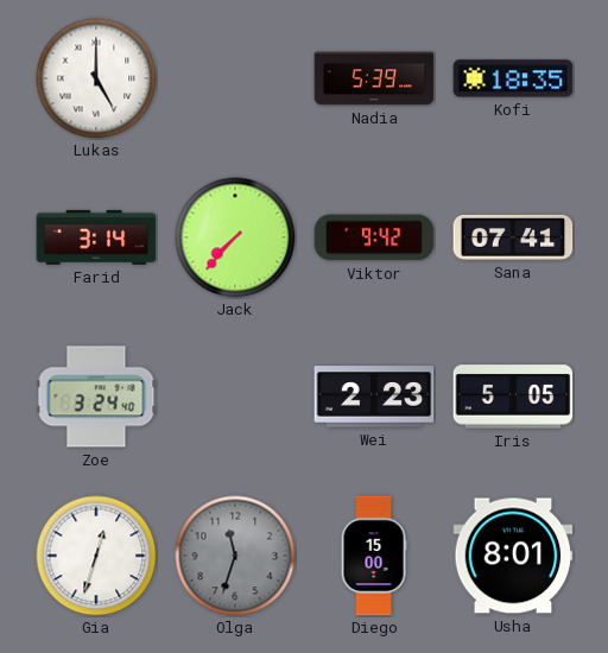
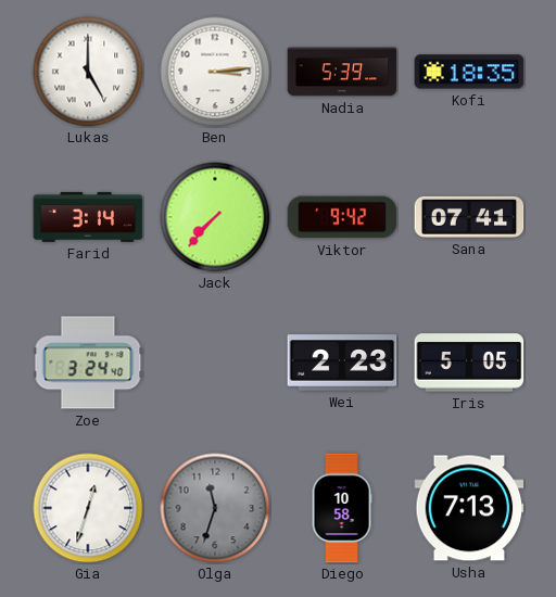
Ben: none -> 3:14
Diego: 15:00 -> 10:58
Usha: 8:01 -> 7:13
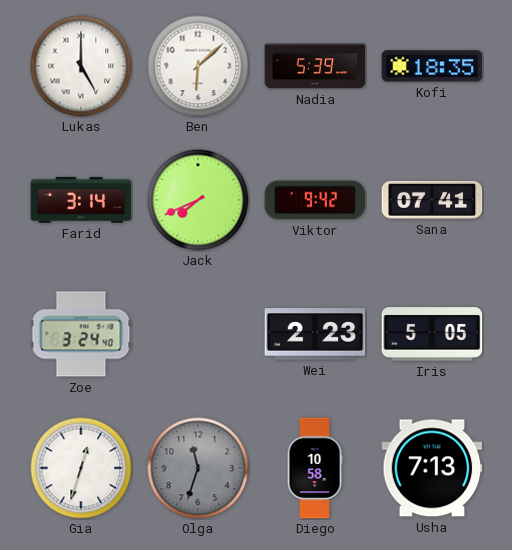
Ben: 3:14 -> 6:08
Jack: 7:37 -> 7:41
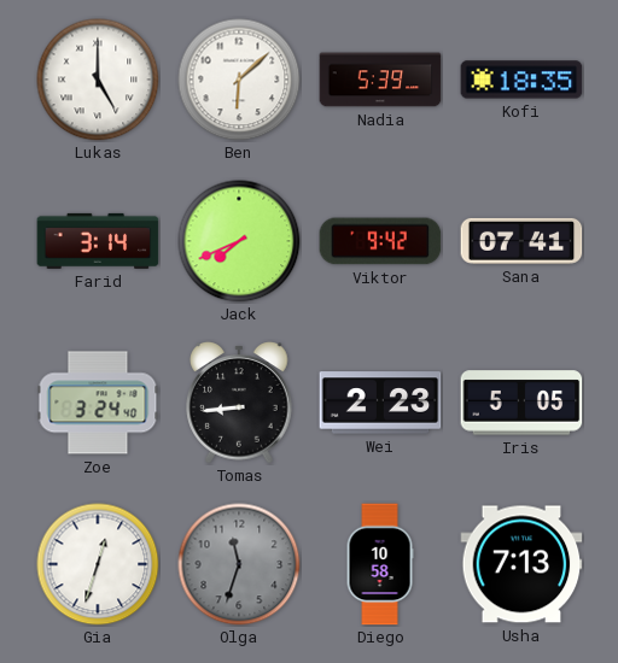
Tomas: none -> 8:44
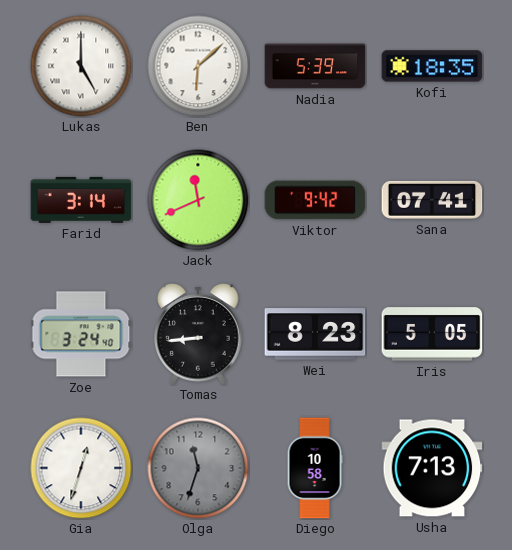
Jack: 7:41 -> 11:41
Wei: 2:23 -> 8:23
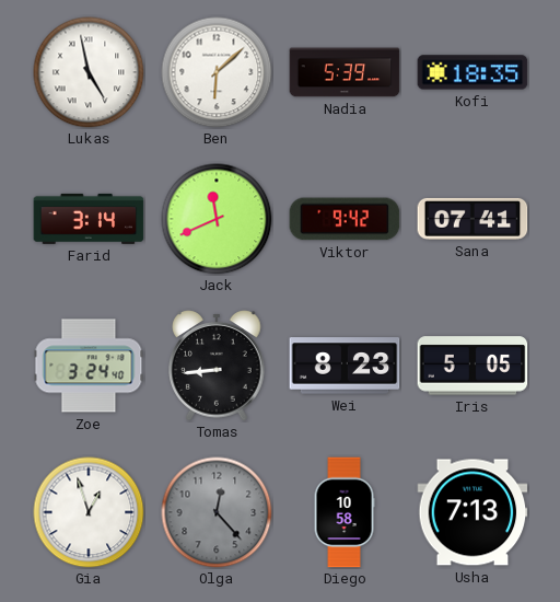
Lukas: 5:00 -> 4:58
Gia: 12:33 -> 12:57
Olga: 11:33 -> 12:23
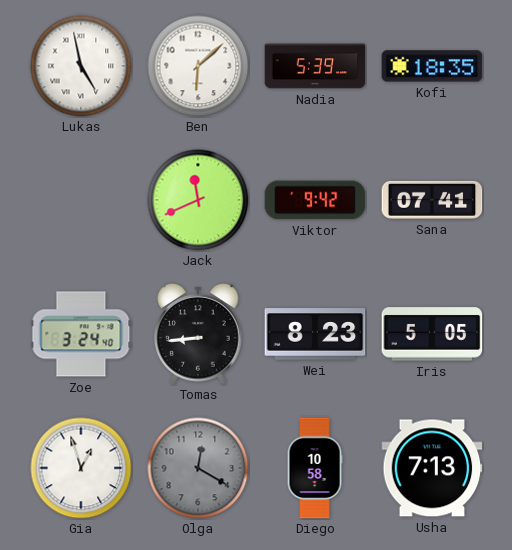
Farid: 3:14 -> none
Olga: 12:23 -> 12:20
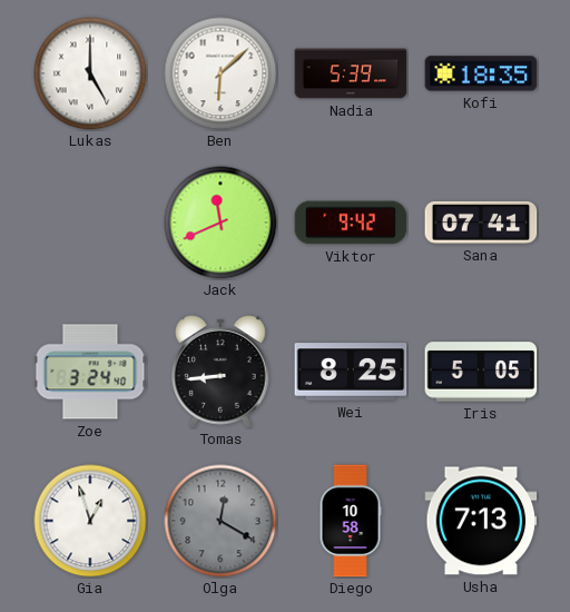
Lukas: 4:58 -> 5:00
Wei: 8:23 -> 8:25
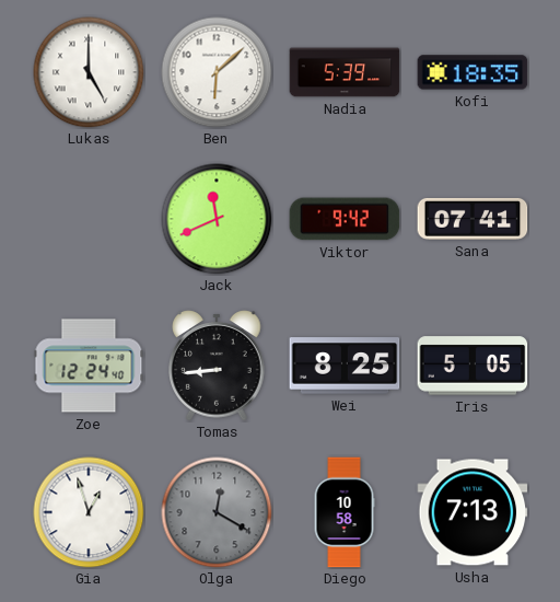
Zoe: 3:24 -> 12:24
